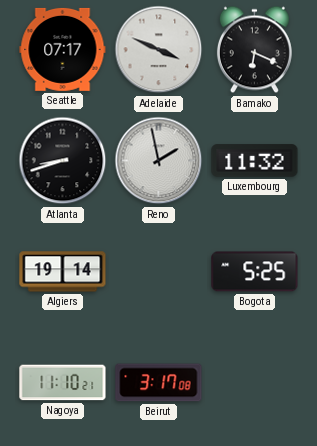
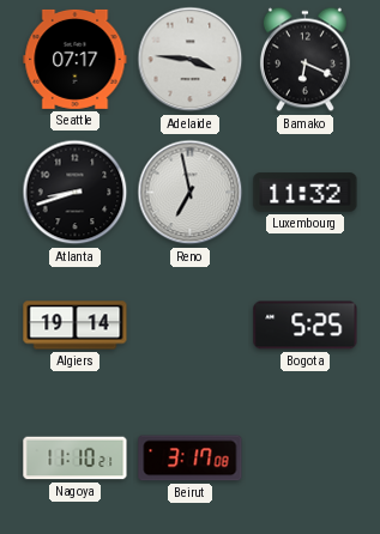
Adelaide: 3:49 -> 3:46
Reno: 1:58 -> 6:58
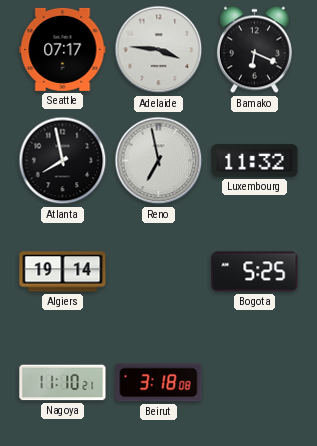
Atlanta: 8:42 -> 7:58
Beirut: 3:17 -> 3:18
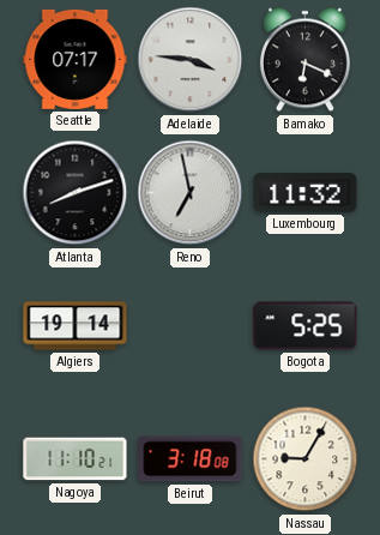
Atlanta: 7:58 -> 8:12
Nassau: none -> 9:05
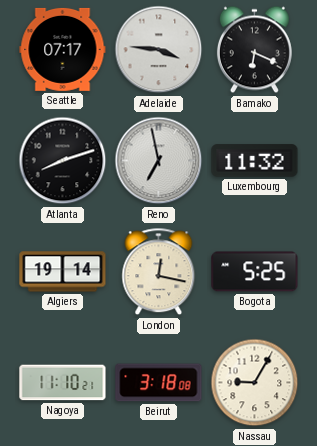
London: none -> 12:17
